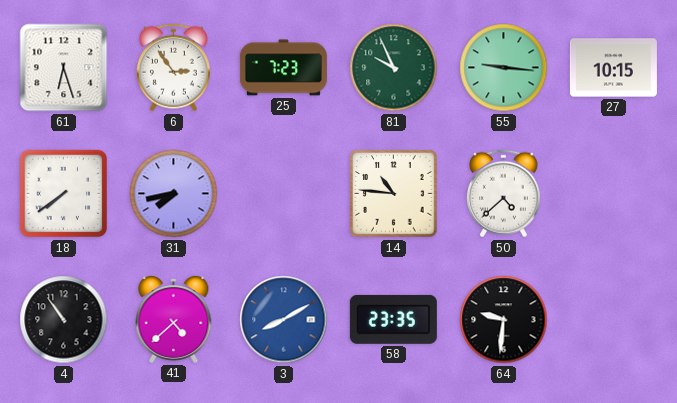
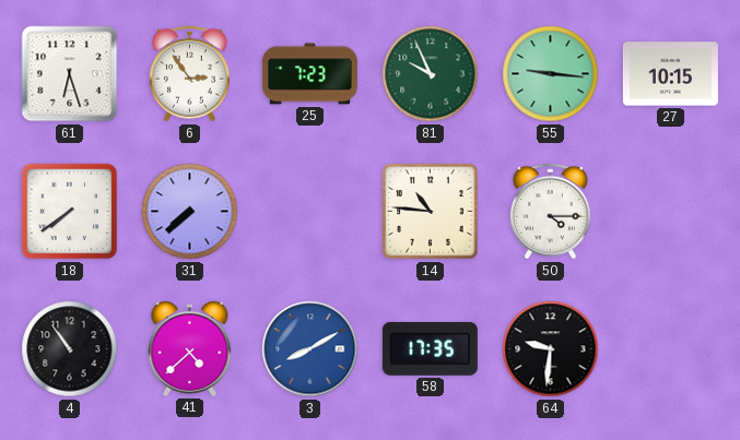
31: 7:43 -> 7:38
50: 4:38 -> 4:15
58: 23:35 -> 17:35
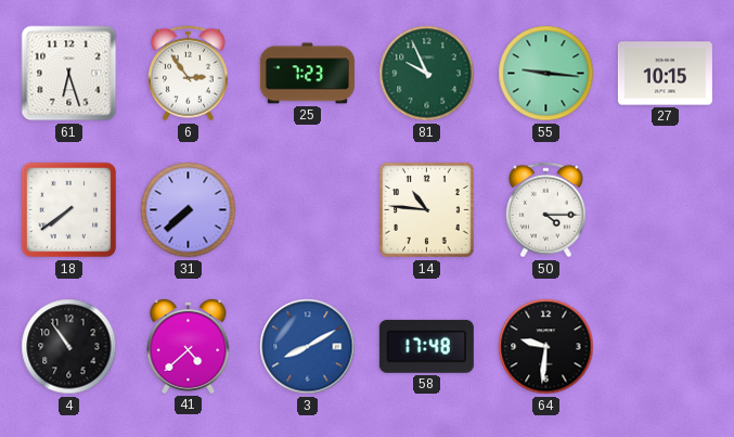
58: 17:35 -> 17:48
